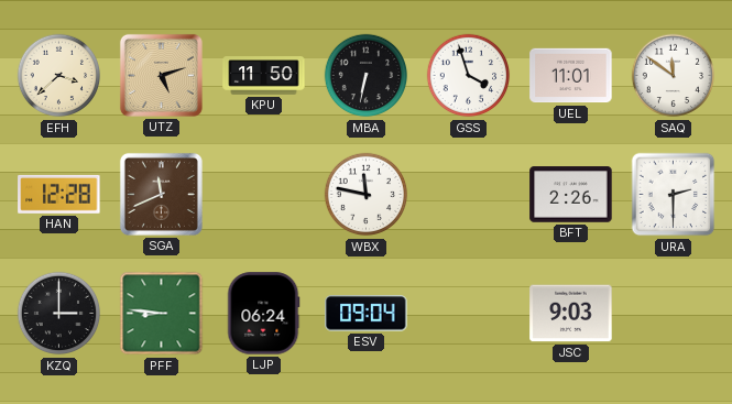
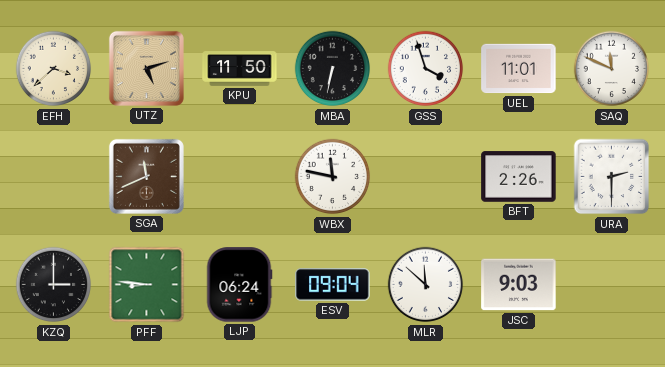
SAQ: 11:51 -> 11:49
HAN: 12:28 -> none
MLR: none -> 11:52
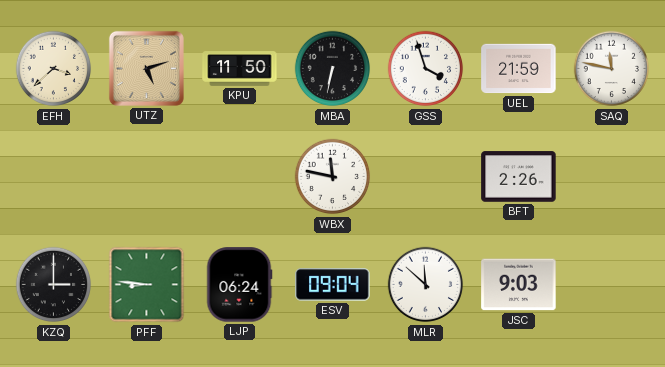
UEL: 11:01 -> 21:59
SAQ: 11:49 -> 11:47
SGA: 11:41 -> none
URA: 2:30 -> none
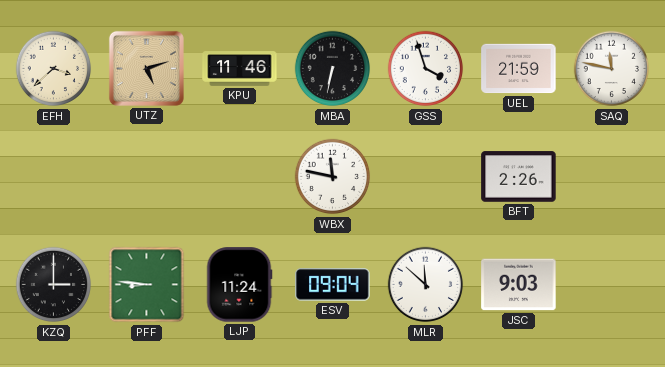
KPU: 11:50 -> 11:46
LJP: 06:24 -> 11:24
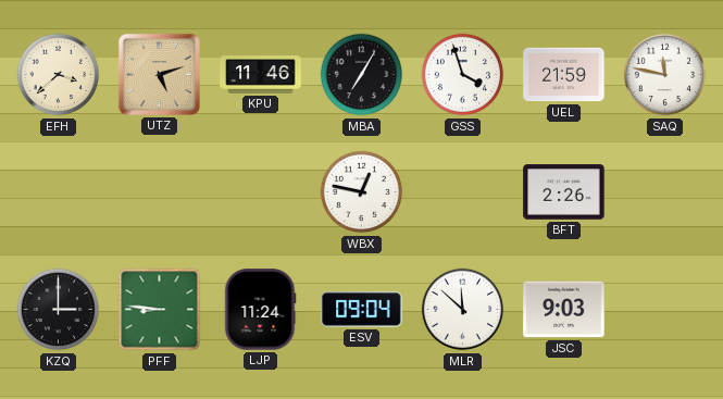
MBA: 6:32 -> 7:05
WBX: 11:47 -> 12:47
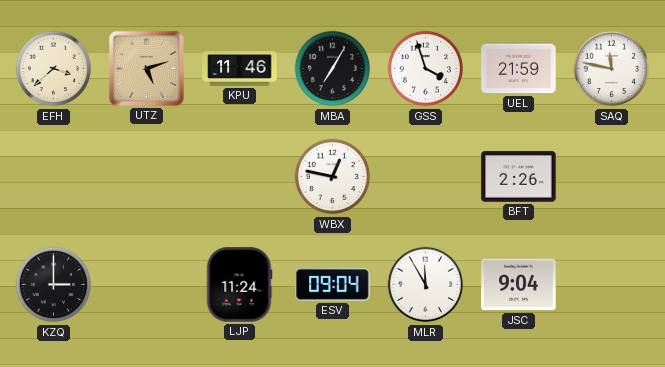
PFF: 8:46 -> none
MLR: 11:52 -> 11:55
JSC: 9:03 -> 9:04
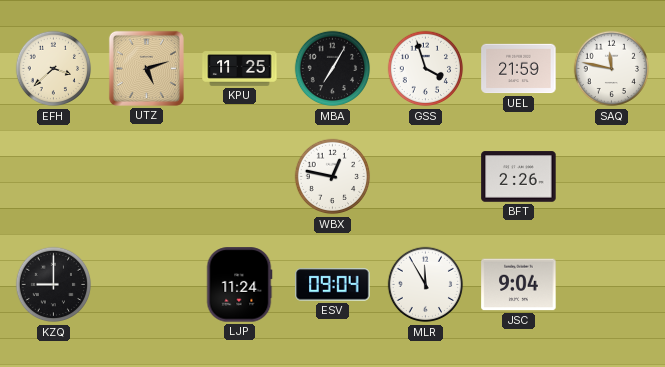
KPU: 11:46 -> 11:25
KZQ: 3:00 -> 9:00
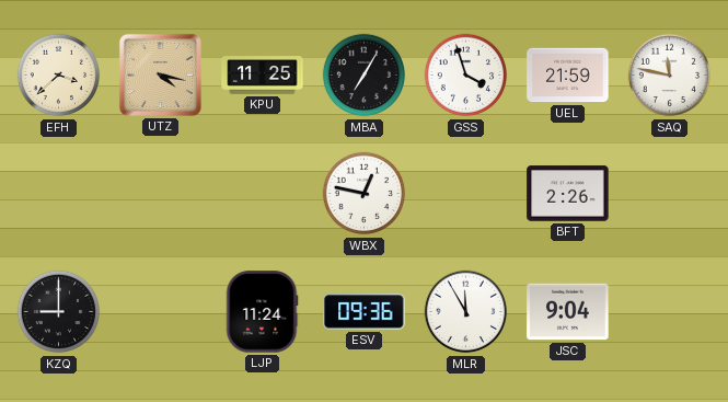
UTZ: 5:12 -> 4:17
ESV: 09:04 -> 09:36
